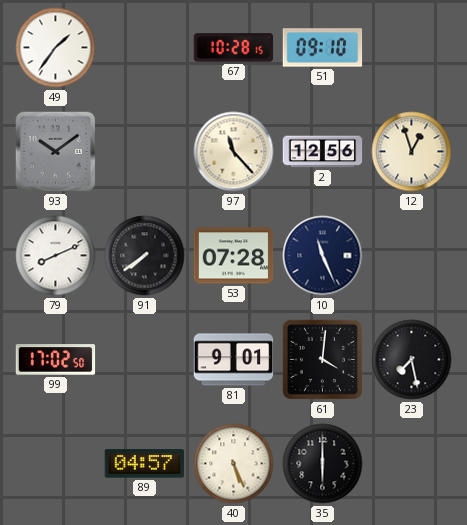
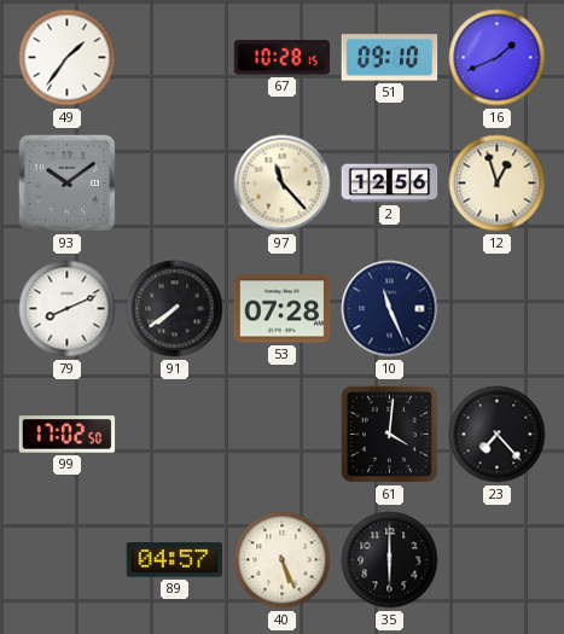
16: none -> 1:41
81: 9:01 -> none
23: 7:28 -> 7:23
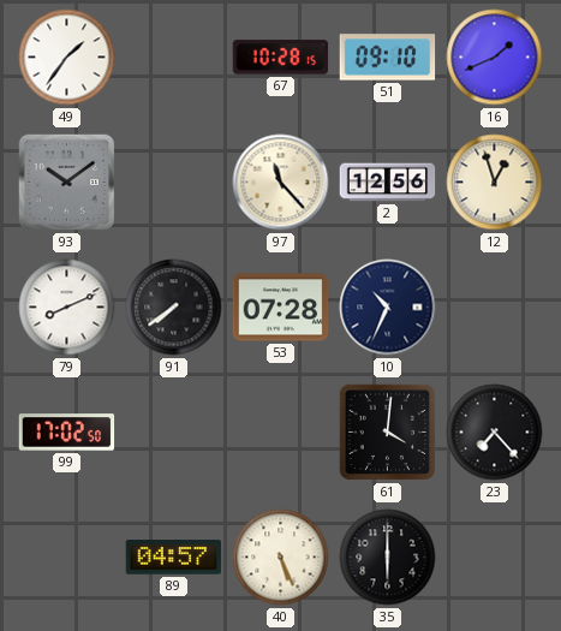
10: 11:26 -> 10:34
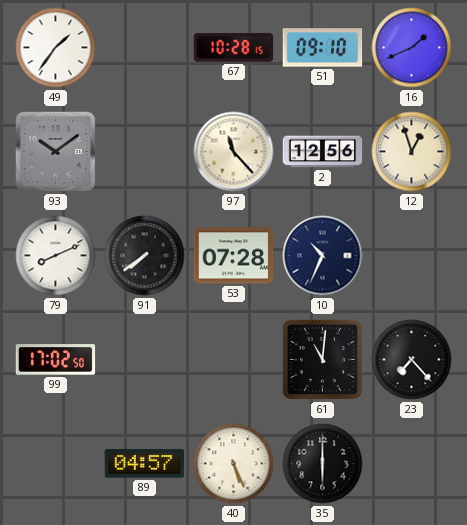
61: 4:01 -> 11:01
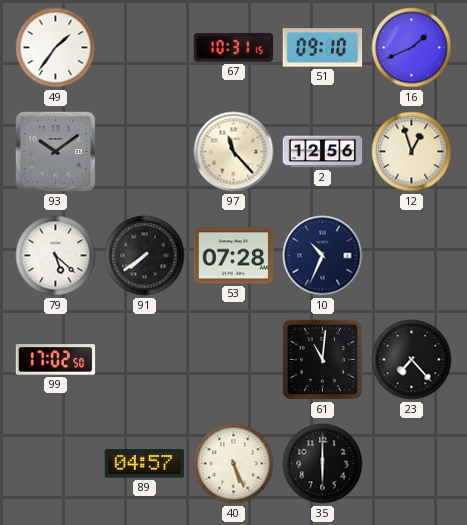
67: 10:28 -> 10:31
79: 8:11 -> 5:22
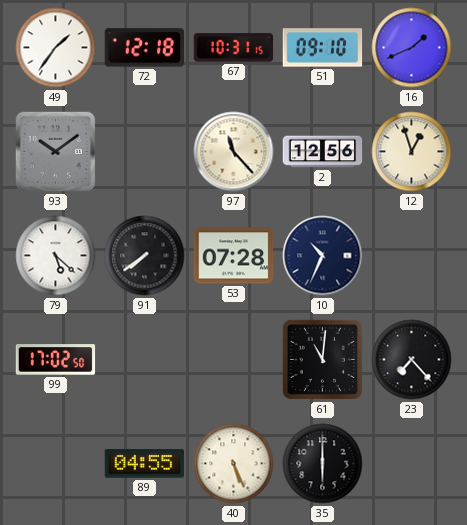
72: none -> 12:18
89: 04:57 -> 04:55
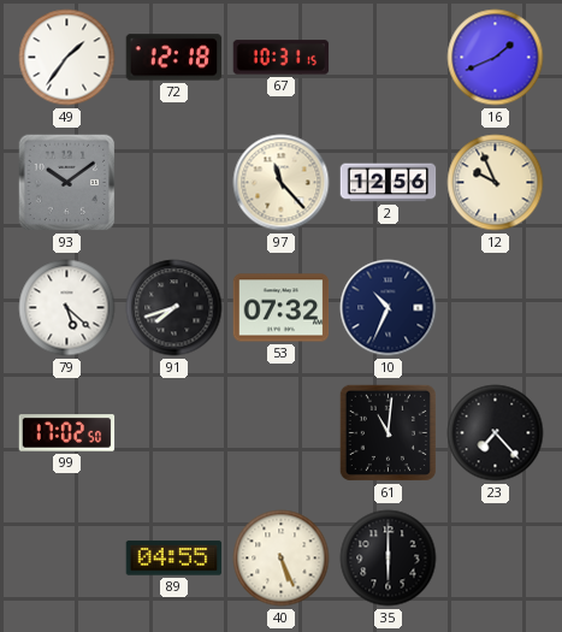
51: 09:10 -> none
12: 12:57 -> 9:56
91: 7:39 -> 7:42
53: 07:28 -> 07:32
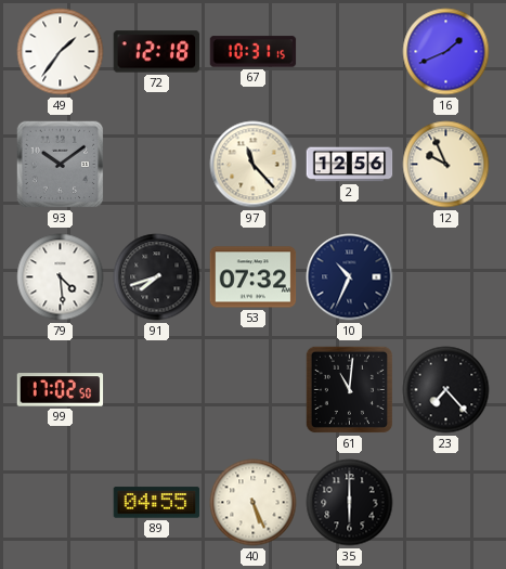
79: 5:22 -> 4:29
